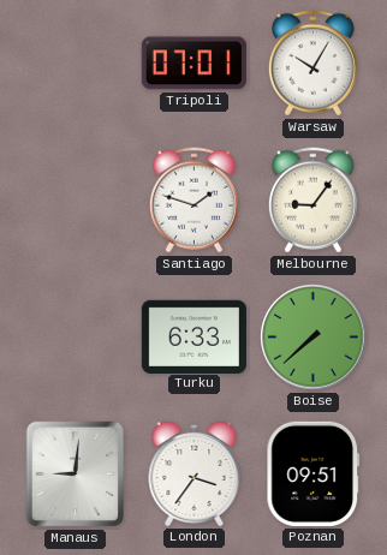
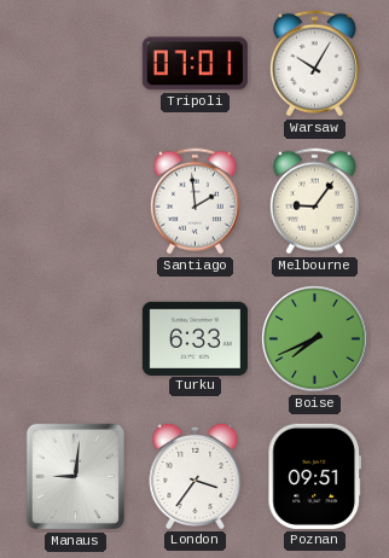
Santiago: 1:48 -> 1:59
Boise: 7:38 -> 7:41
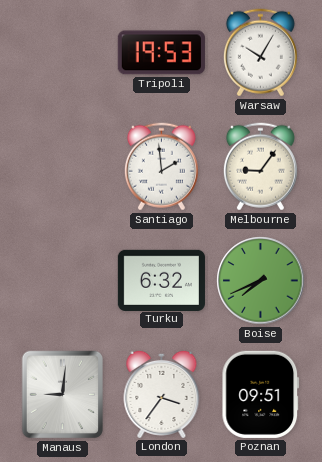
Tripoli: 07:01 -> 19:53
Turku: 6:33 -> 6:32
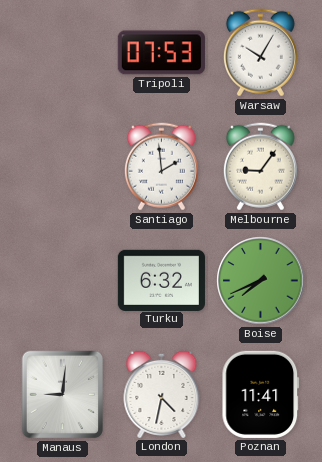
Tripoli: 19:53 -> 07:53
London: 3:36 -> 4:32
Poznan: 09:51 -> 11:41
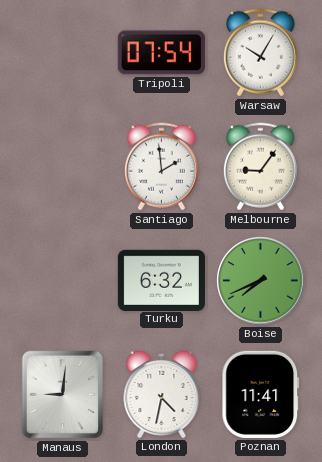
Tripoli: 07:53 -> 07:54
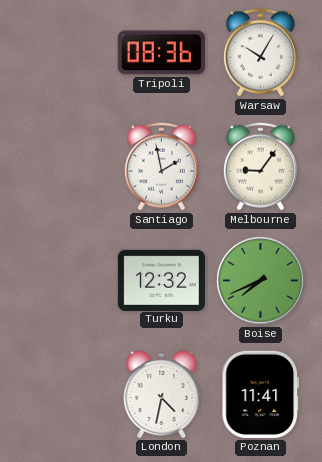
Tripoli: 07:54 -> 08:36
Santiago: 1:59 -> 1:58
Turku: 6:32 -> 12:32
Manaus: 9:01 -> none
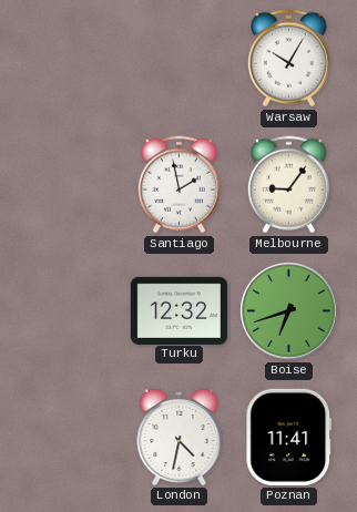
Tripoli: 08:36 -> none
Boise: 7:41 -> 6:42
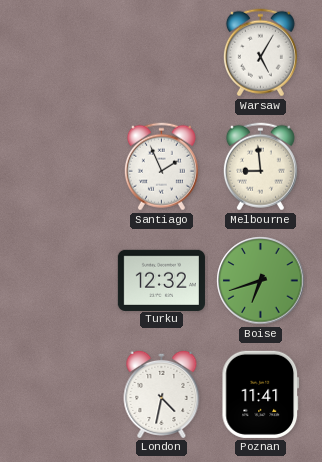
Warsaw: 10:05 -> 5:05
Santiago: 1:58 -> 1:56
Melbourne: 9:06 -> 8:59
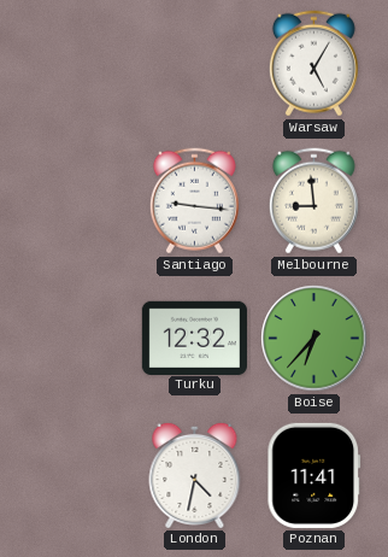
Santiago: 1:56 -> 9:16
Boise: 6:42 -> 6:37
